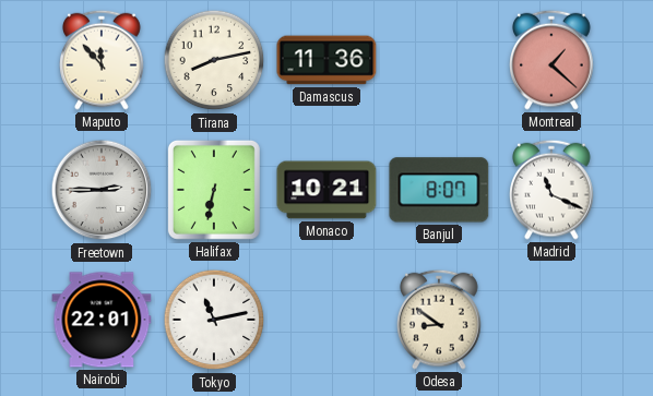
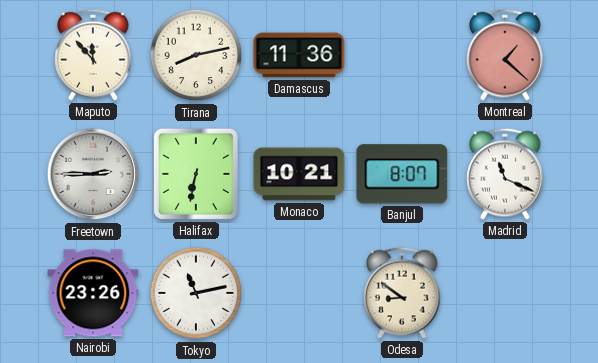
Nairobi: 22:01 -> 23:26
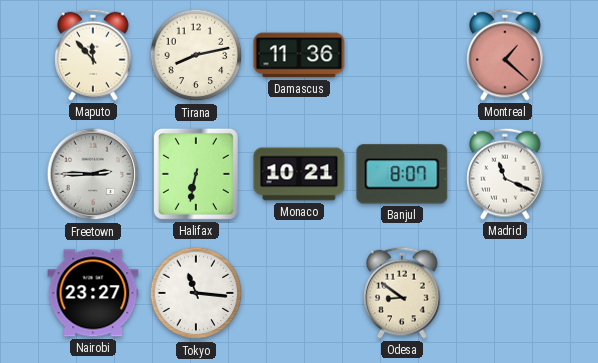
Nairobi: 23:26 -> 23:27
Tokyo: 11:13 -> 11:16
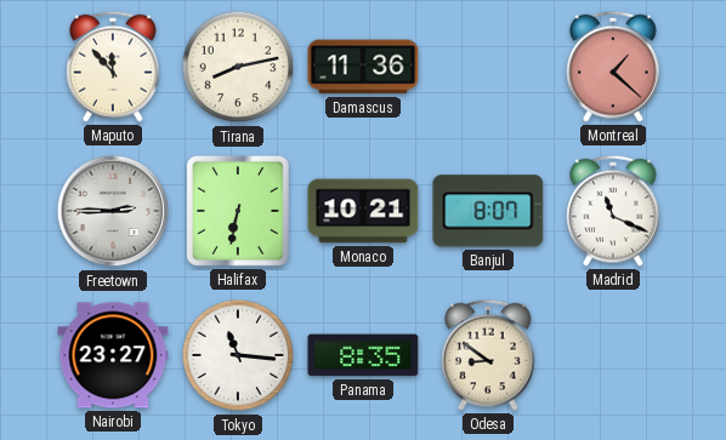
Panama: none -> 8:35
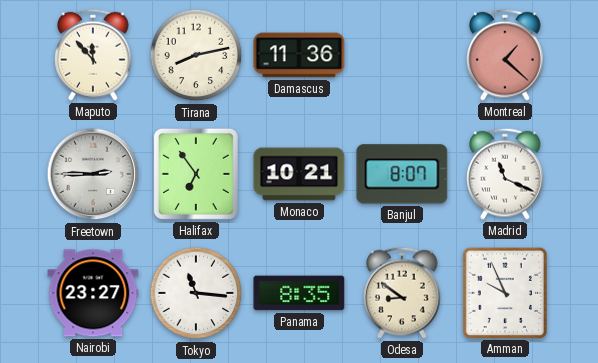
Halifax: 6:32 -> 6:54
Amman: none -> 9:56
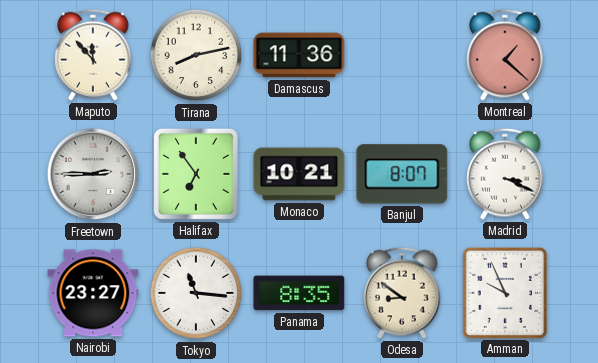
Madrid: 11:19 -> 3:19
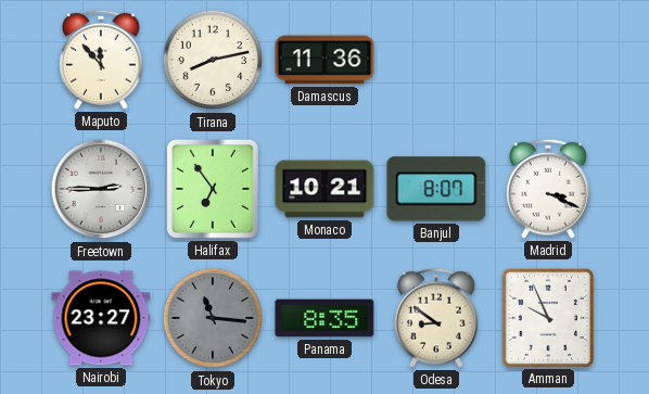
Montreal: 1:22 -> none
Tokyo dial: white -> grey
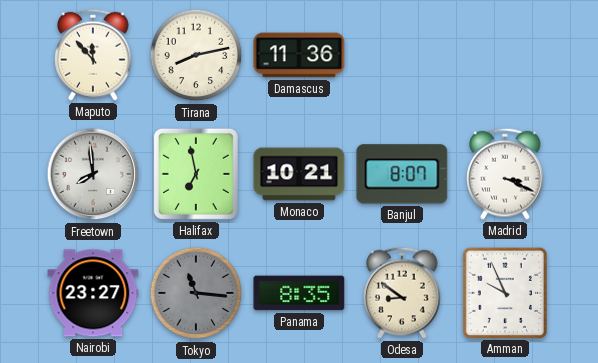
Freetown: 2:45 -> 7:59
Halifax: 6:54 -> 6:58
